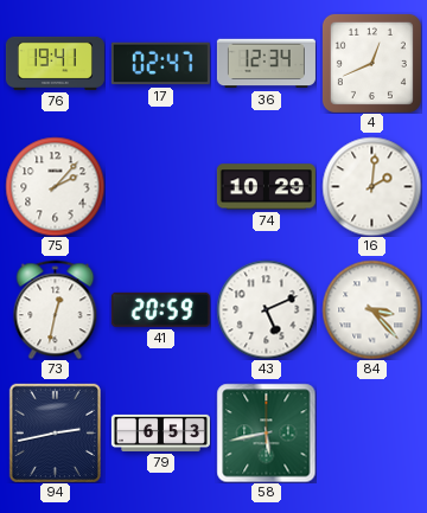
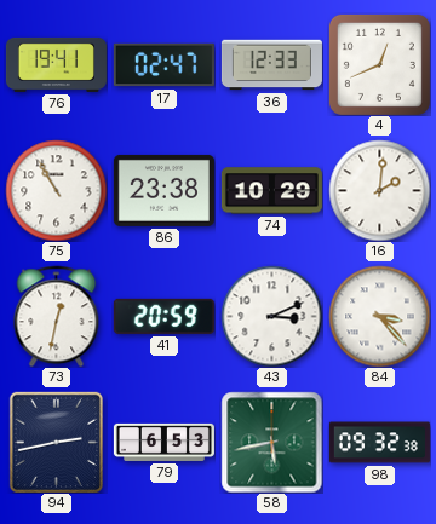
36: 12:34 -> 12:33
75: 2:07 -> 10:55
86: none -> 23:38
43: 5:11 -> 3:11
98: none -> 09:32
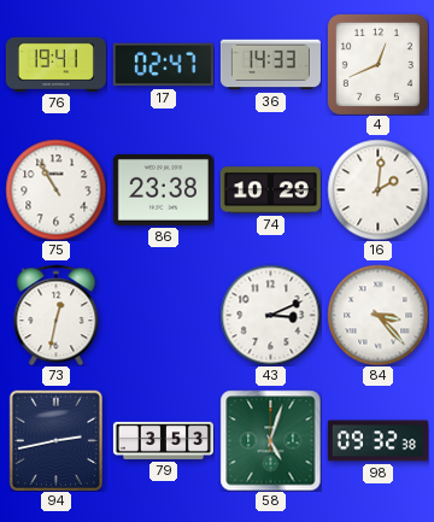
36: 12:33 -> 14:33
41: 20:59 -> none
79: 6:53 -> 3:53
58: 5:43 -> 5:03
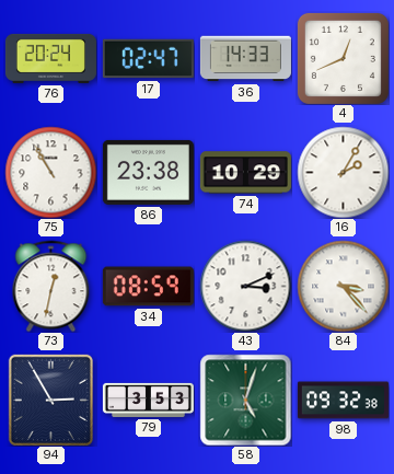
76: 19:41 -> 20:24
16: 2:01 -> 2:05
34: none -> 08:59
94: 2:43 -> 2:55
